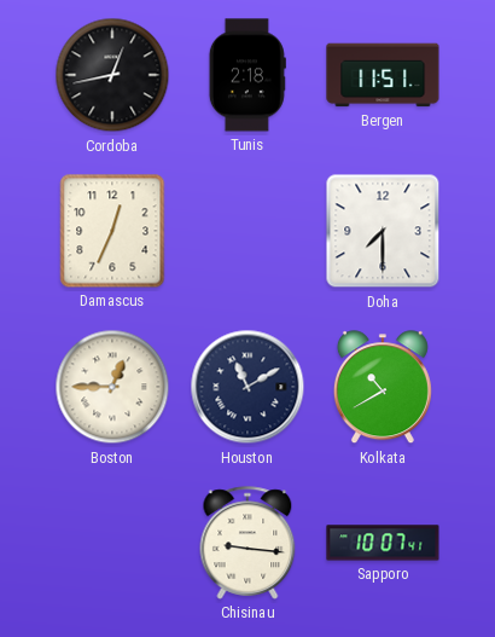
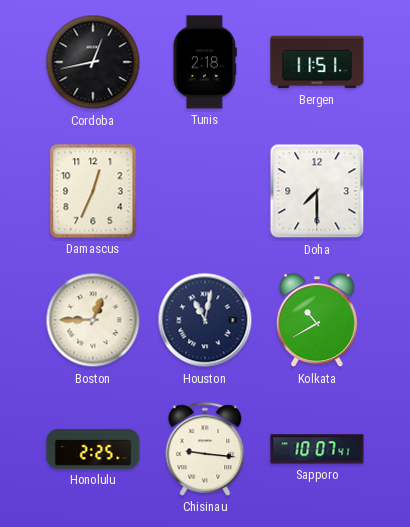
Houston: 11:10 -> 11:02
Honolulu: none -> 2:25
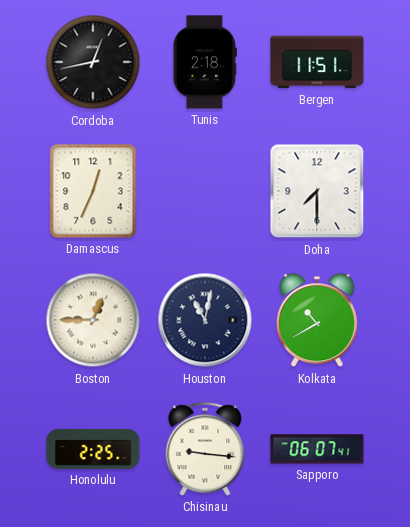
Sapporo: 10:07 -> 06:07
